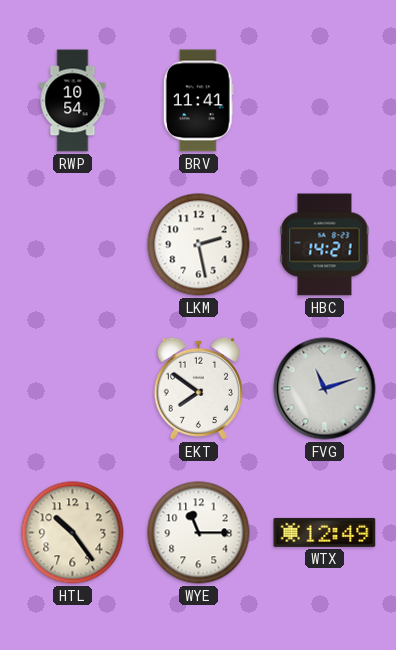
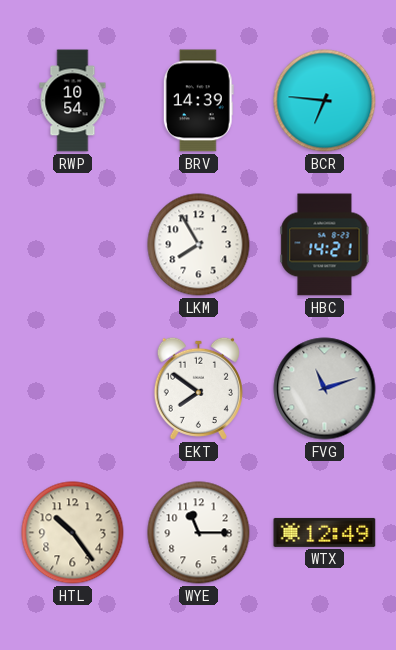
BRV: 11:41 -> 14:39
BCR: none -> 6:46
LKM: 2:28 -> 7:55
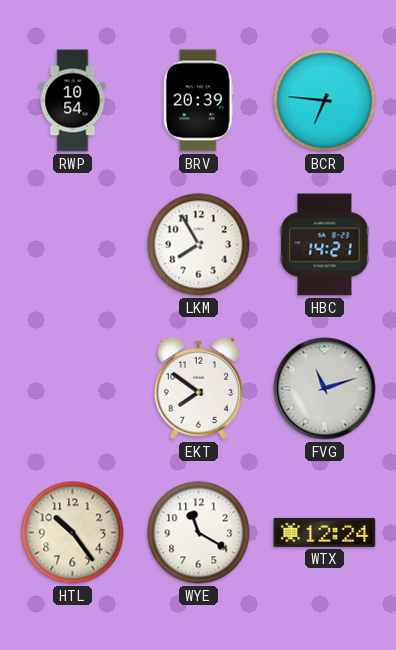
BRV: 14:39 -> 20:39
WYE: 11:15 -> 11:20
WTX: 12:49 -> 12:24
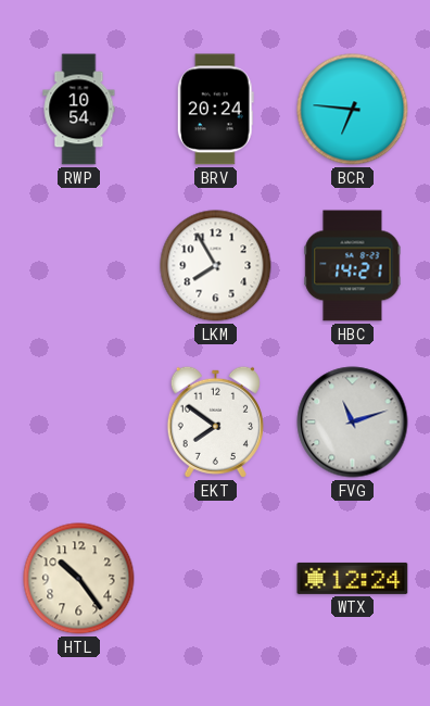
BRV: 20:39 -> 20:24
WYE: 11:20 -> none
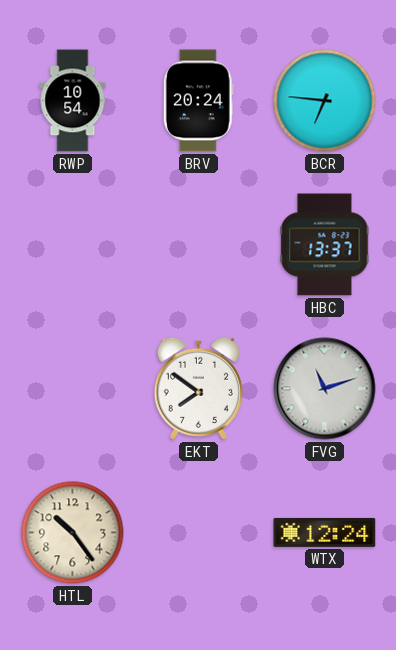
LKM: 7:55 -> none
HBC: 14:21 -> 13:37
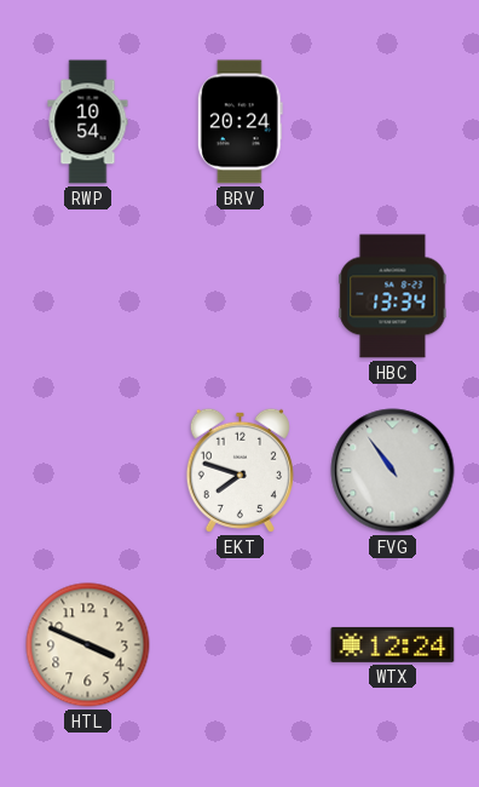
BCR: 6:46 -> none
HBC: 13:37 -> 13:34
EKT: 7:51 -> 7:48
FVG: 11:12 -> 10:54
HTL: 10:24 -> 3:49
